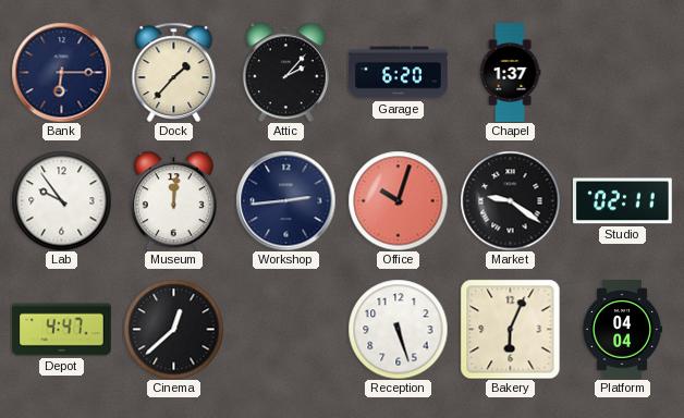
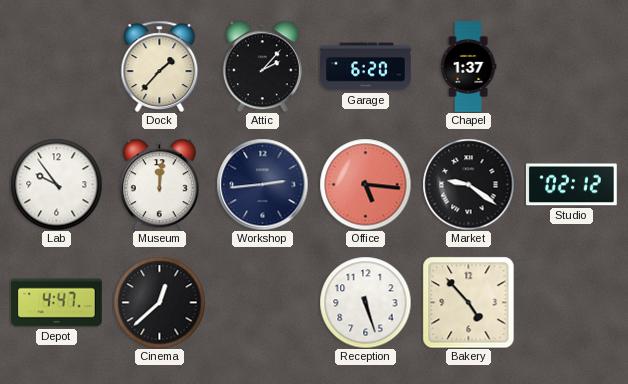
Bank: 6:15 -> none
Office: 10:03 -> 5:16
Studio: 02:11 -> 02:12
Bakery: 6:04 -> 4:53
Platform: 04:04 -> none
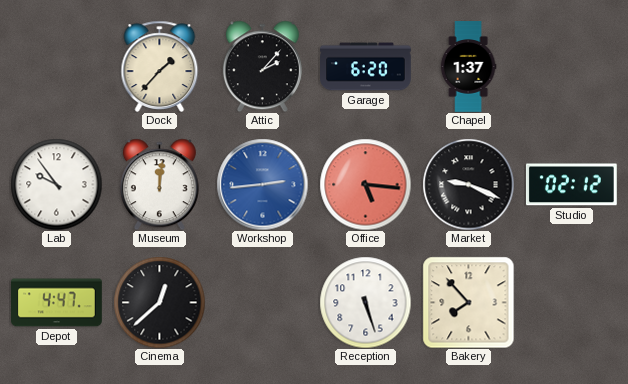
Workshop dial: navy -> blue
Market: 9:21 -> 9:19
Bakery: 4:53 -> 7:53
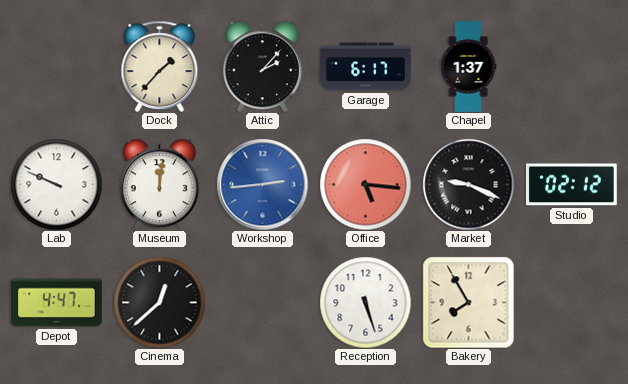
Garage: 6:20 -> 6:17
Lab: 9:54 -> 9:49
Bakery: 7:53 -> 7:55
